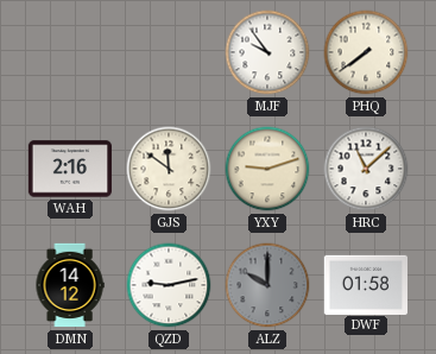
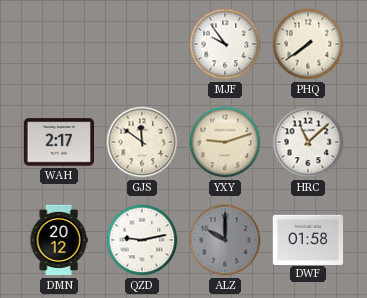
WAH: 2:16 -> 2:17
DMN: 14:12 -> 20:12
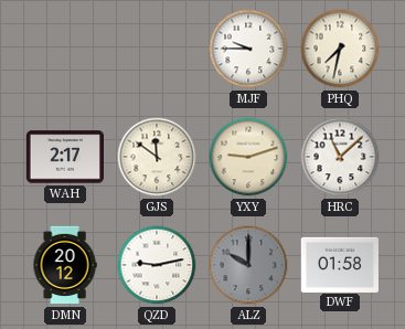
MJF: 9:54 -> 9:45
PHQ: 7:39 -> 7:32
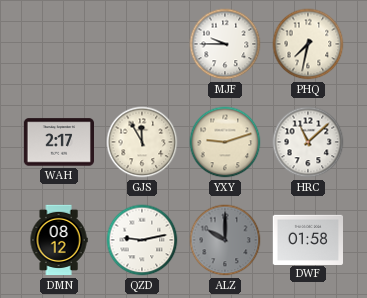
GJS: 11:51 -> 11:55
DMN: 20:12 -> 08:12
